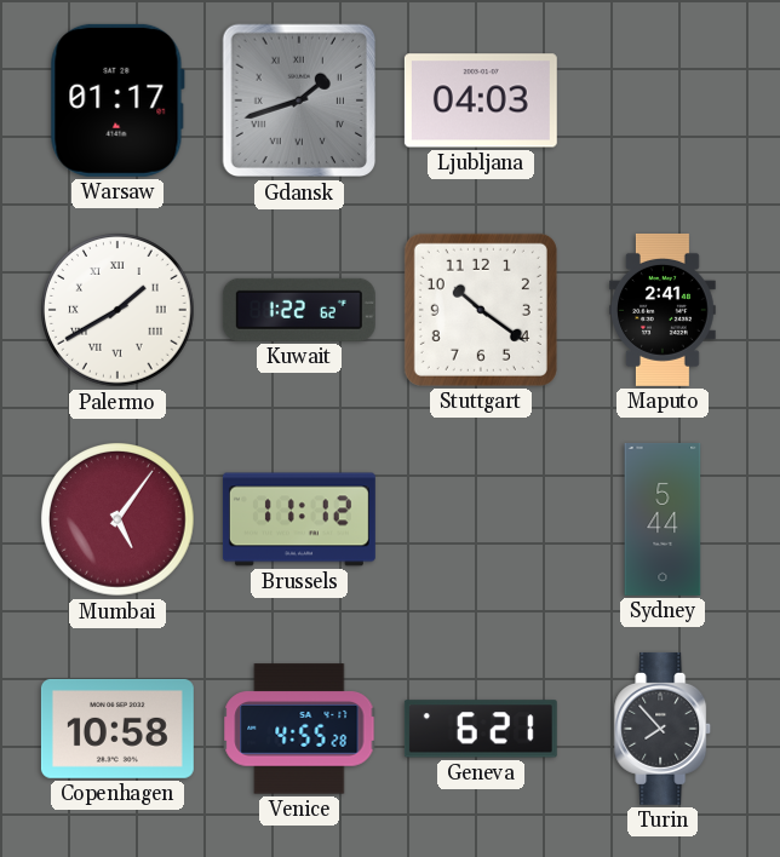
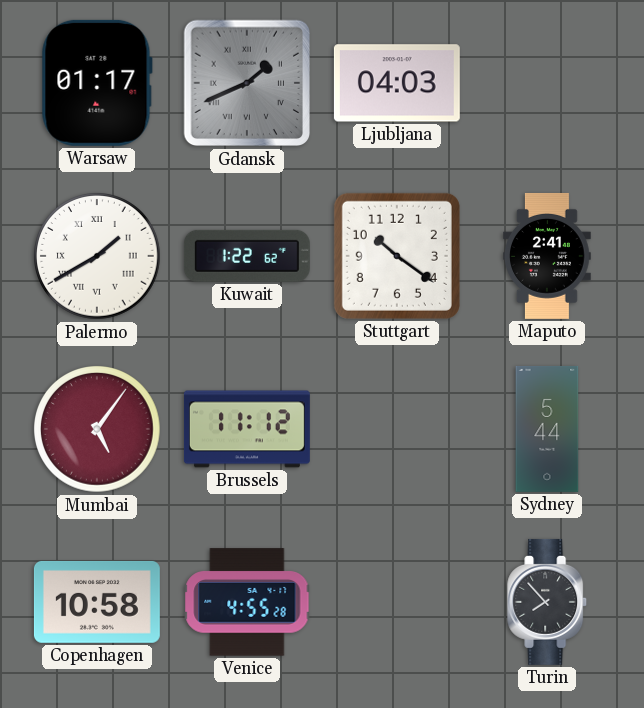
Gdansk: 1:42 -> 1:41
Geneva: 6:21 -> none
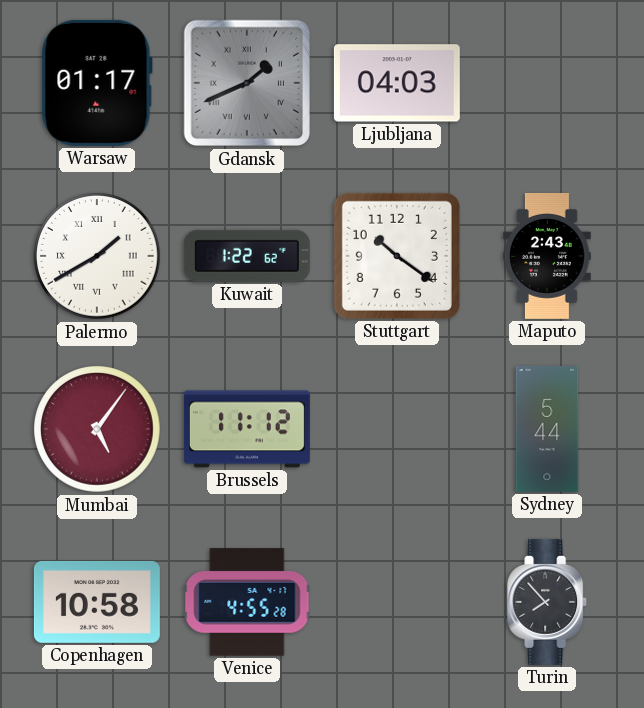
Maputo: 2:41 -> 2:43
